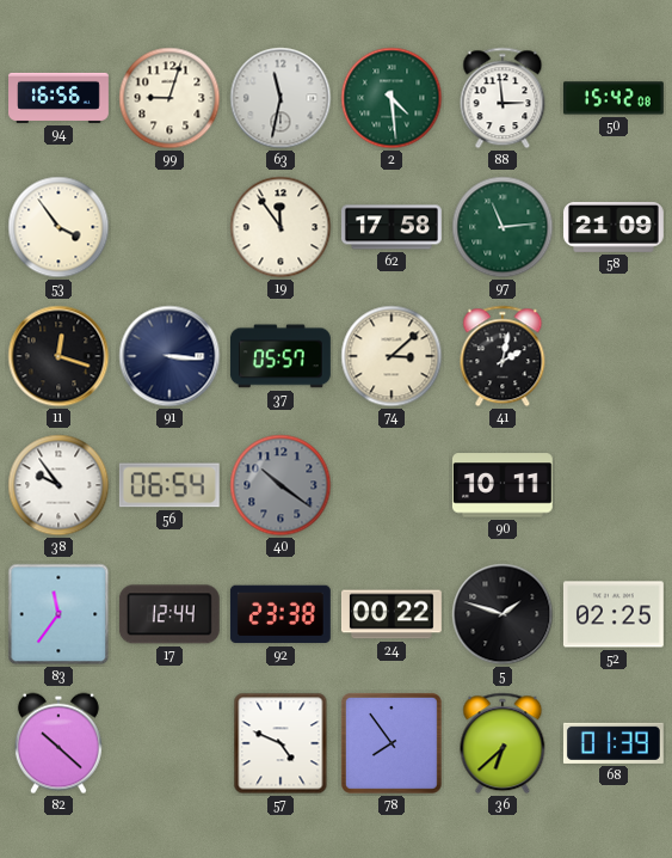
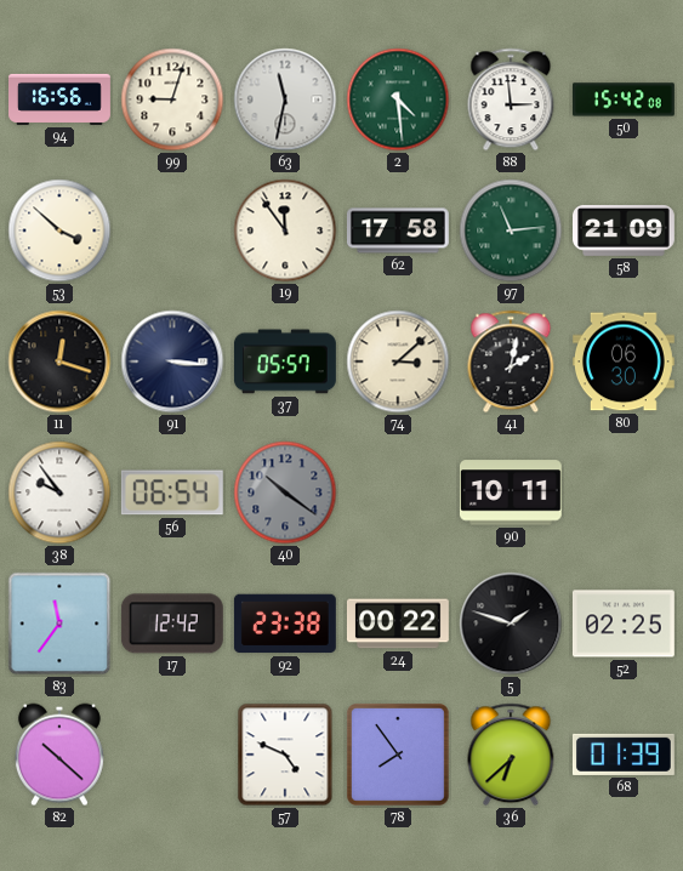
53: 3:54 -> 3:52
80: none -> 06:30
17: 12:44 -> 12:42
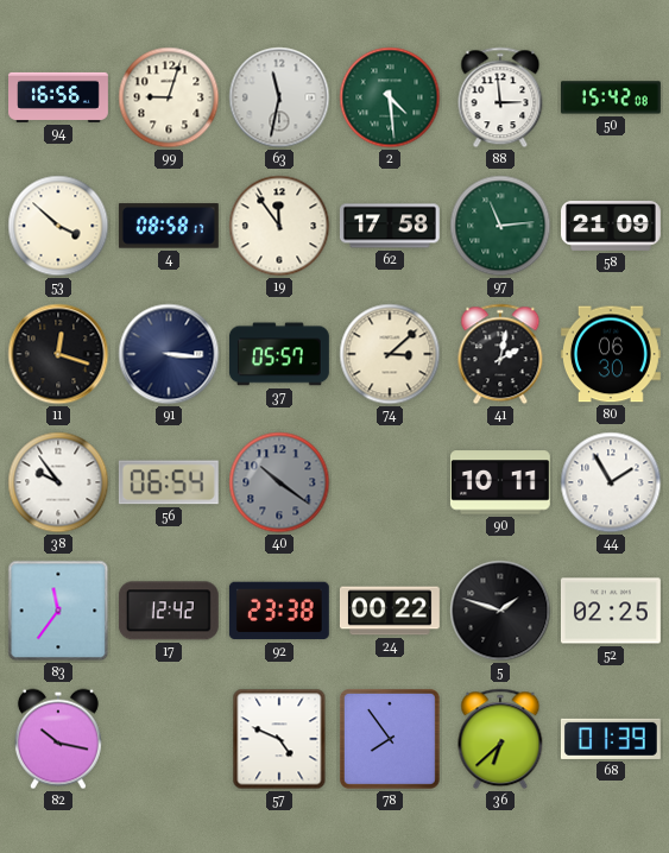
4: none -> 08:58
44: none -> 1:55
82: 10:22 -> 10:17
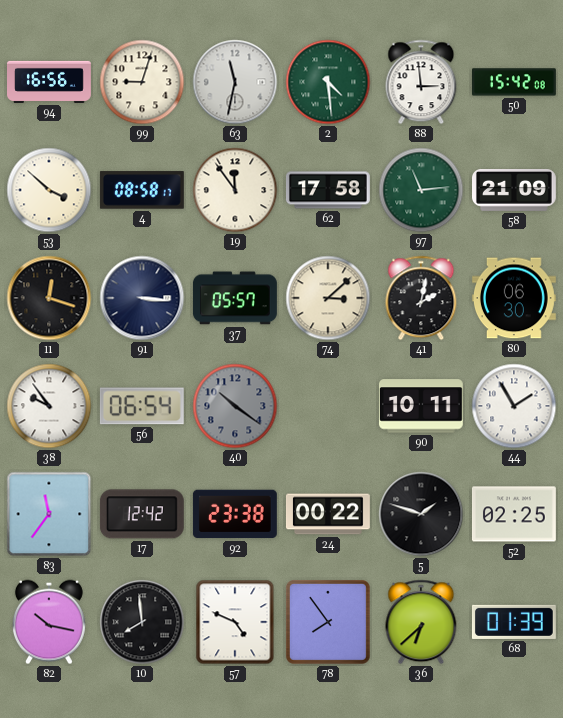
10: none -> 7:59
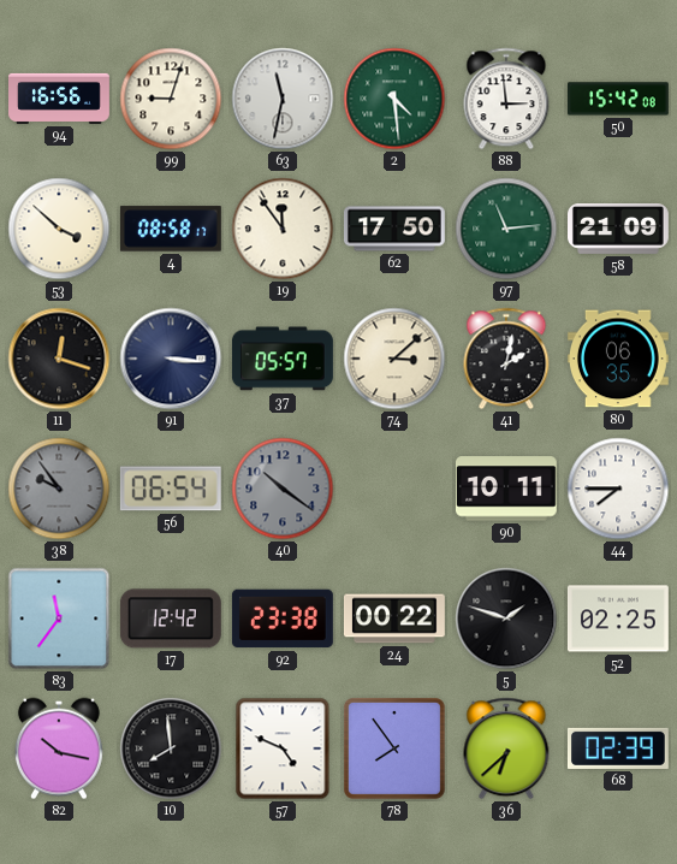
62: 17:58 -> 17:50
80: 06:30 -> 06:35
38 dial: white -> grey
44: 1:55 -> 7:45
68: 01:39 -> 02:39
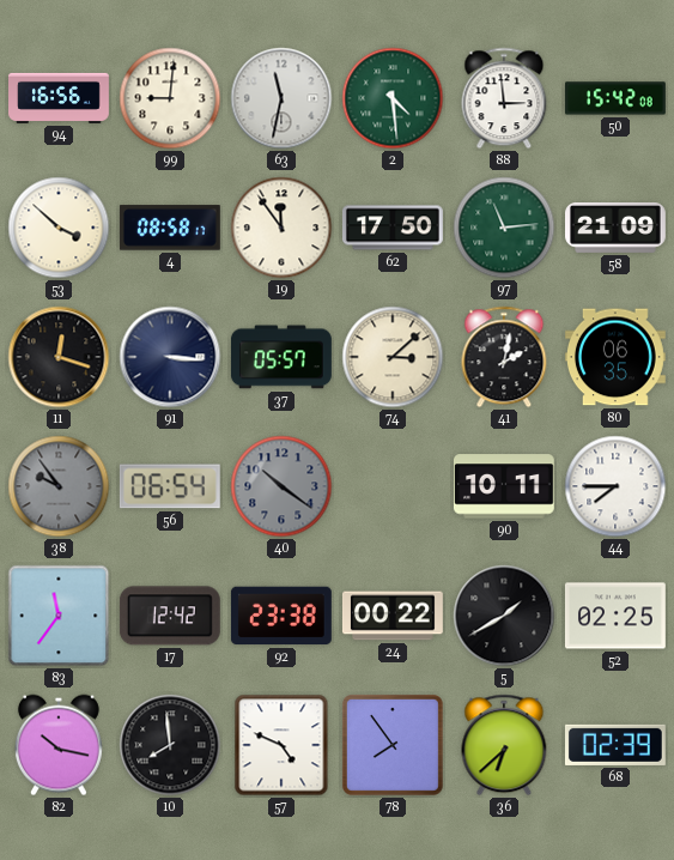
99: 9:03 -> 9:01
5: 1:48 -> 1:40
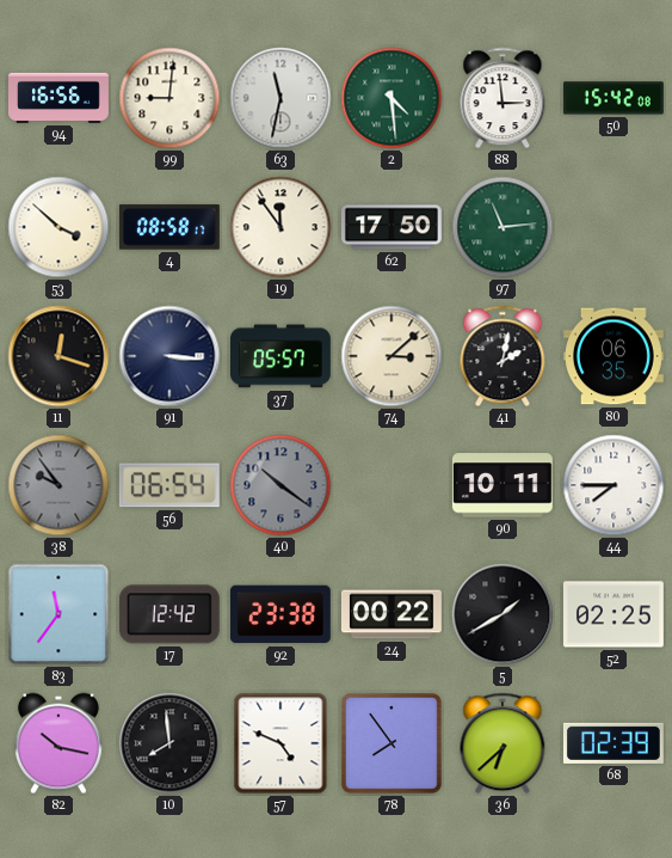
58: 21:09 -> none
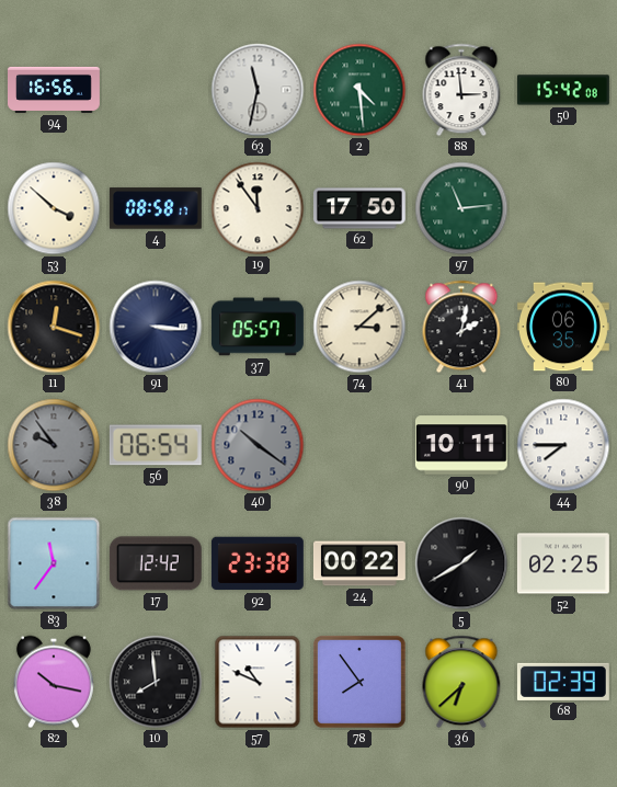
99: 9:01 -> none
57: 4:49 -> 10:49
